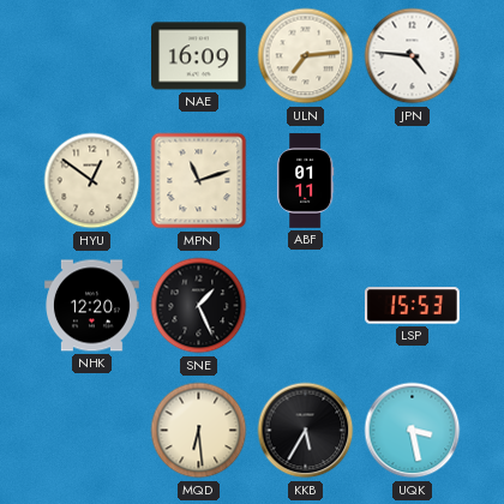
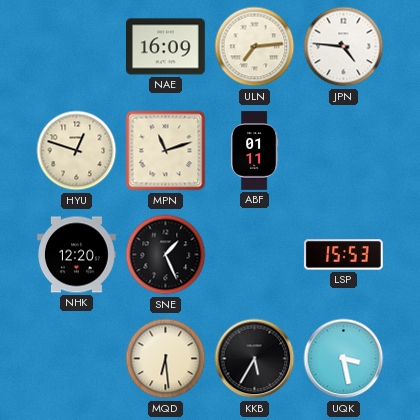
HYU: 12:51 -> 12:48
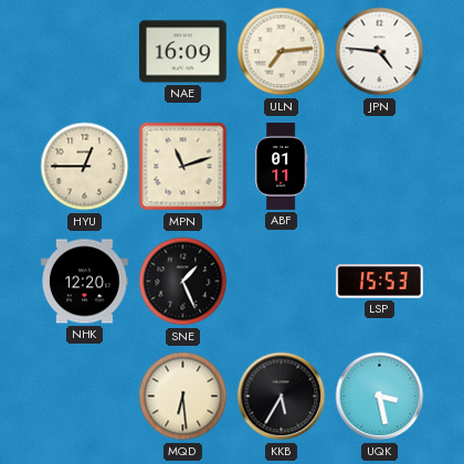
HYU: 12:48 -> 12:45
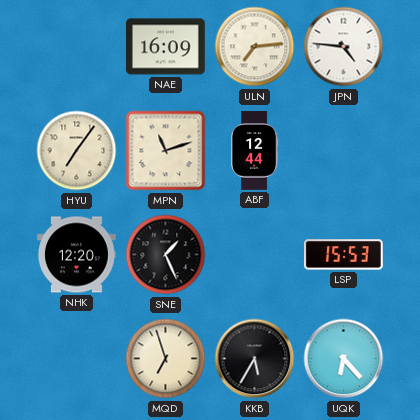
HYU: 12:45 -> 7:06
ABF: 01:11 -> 12:44
MQD: 6:29 -> 6:57
UQK: 3:28 -> 6:23
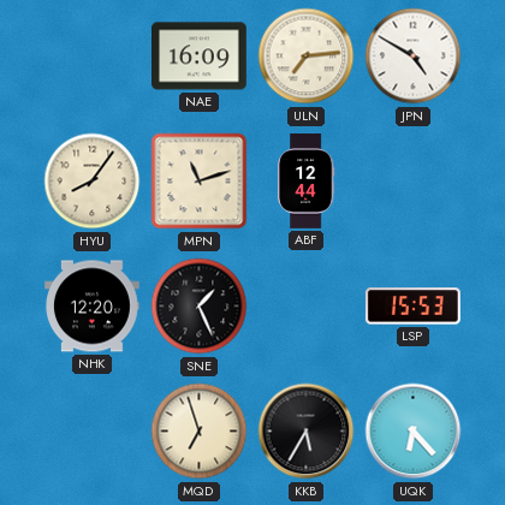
JPN: 4:46 -> 4:50
HYU: 7:06 -> 8:06
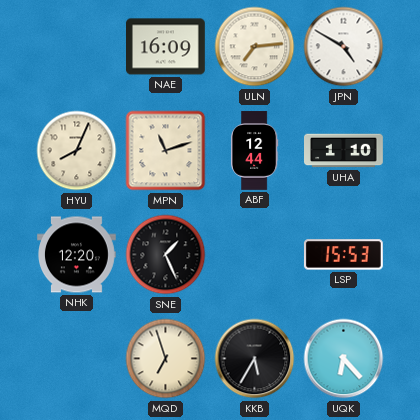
HYU: 8:06 -> 8:04
UHA: none -> 1:10
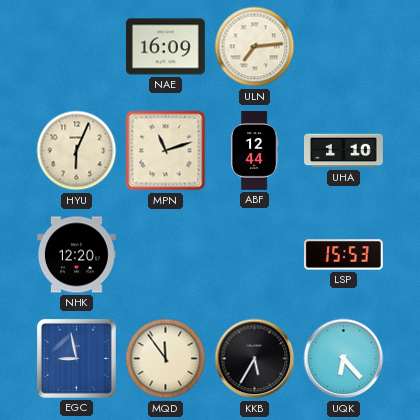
JPN: 4:50 -> none
HYU: 8:04 -> 6:04
SNE: 1:26 -> none
EGC: none -> 8:58
MQD: 6:57 -> 11:54
